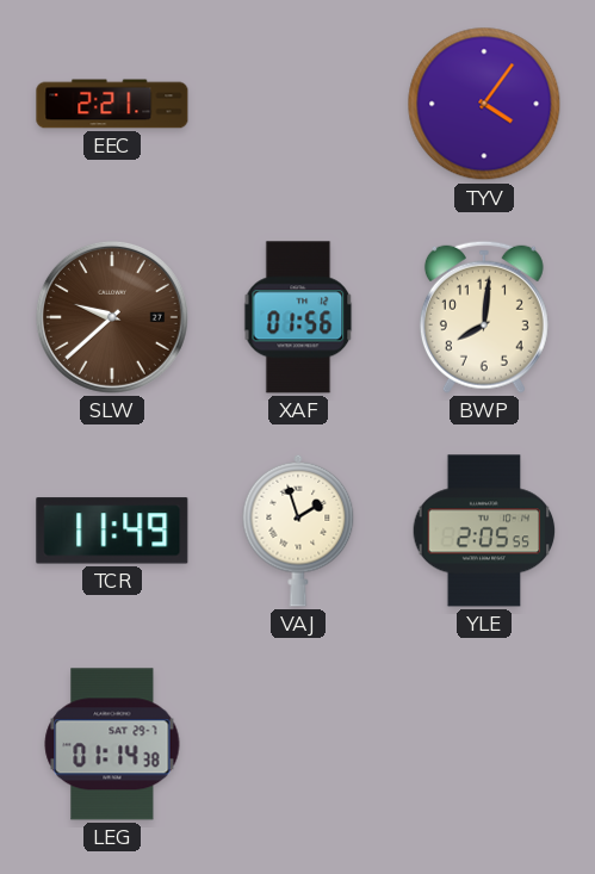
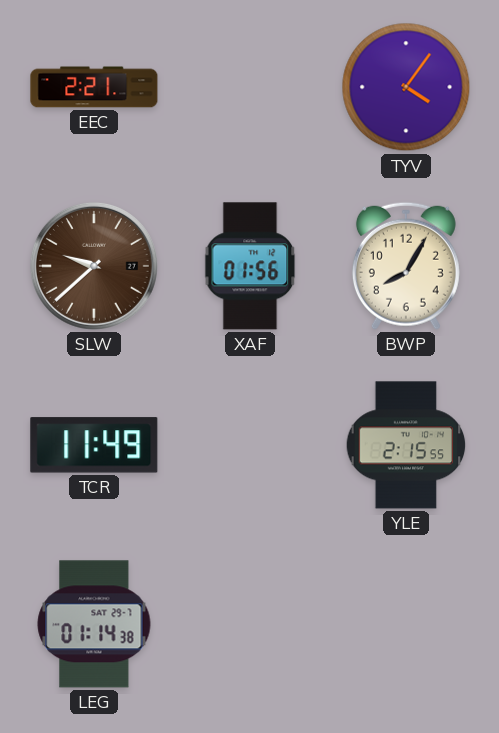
BWP: 8:01 -> 8:05
VAJ: 1:57 -> none
YLE: 2:05 -> 2:15
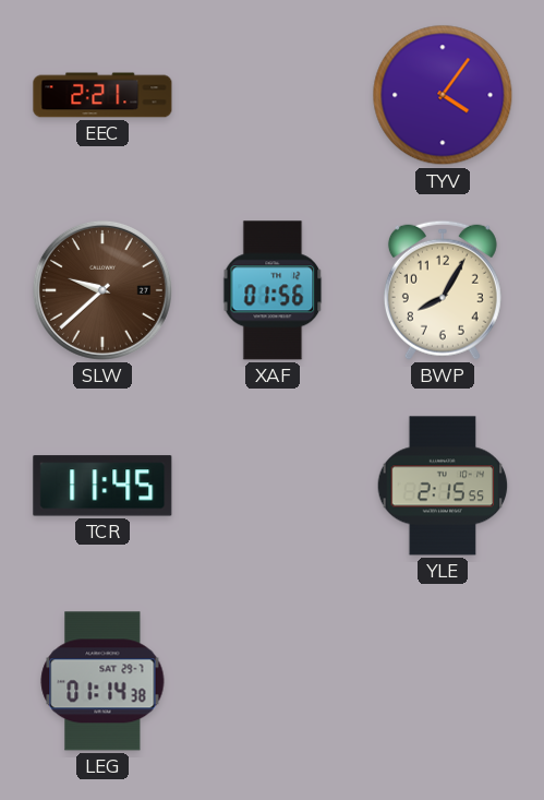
TCR: 11:49 -> 11:45
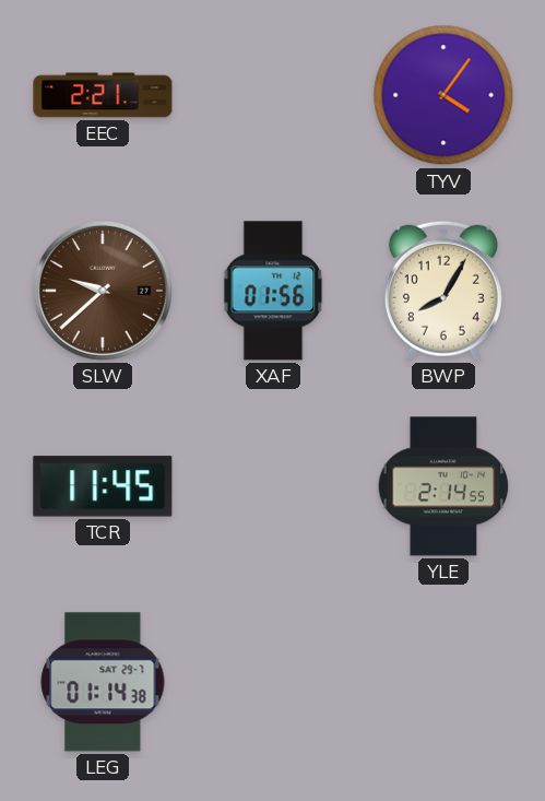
YLE: 2:15 -> 2:14
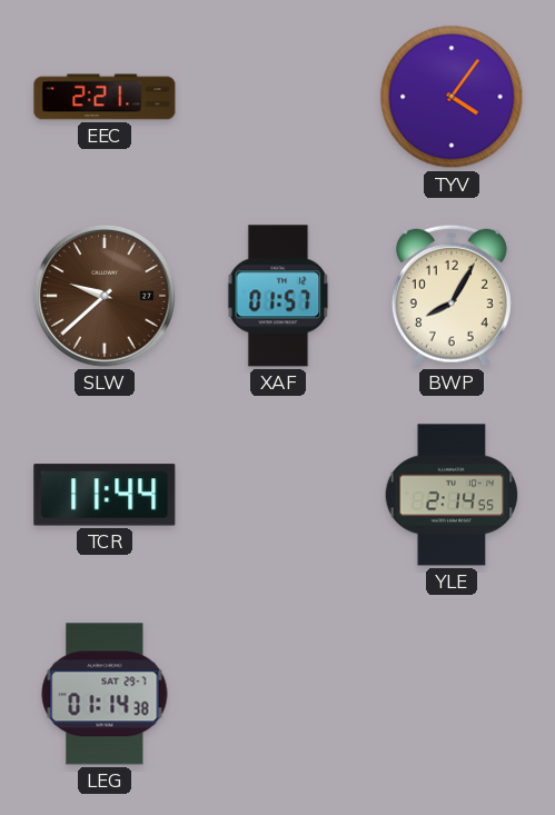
XAF: 01:56 -> 01:57
TCR: 11:45 -> 11:44
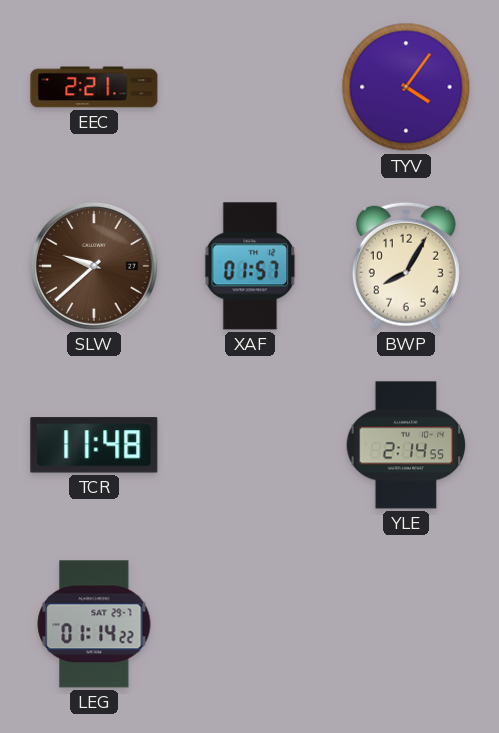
TCR: 11:44 -> 11:48
LEG: 01:14:38 -> 01:14:22
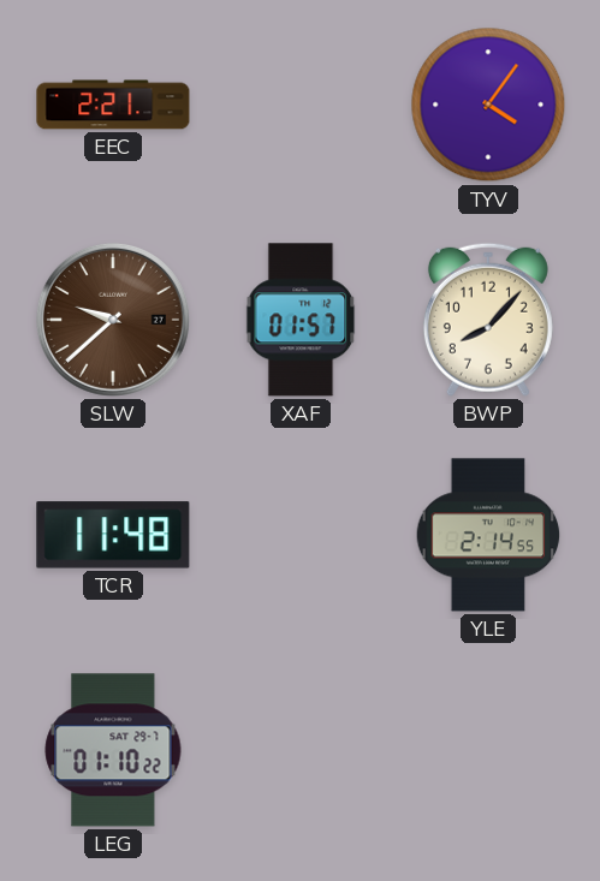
BWP: 8:05 -> 8:07
LEG: 01:14 -> 01:10
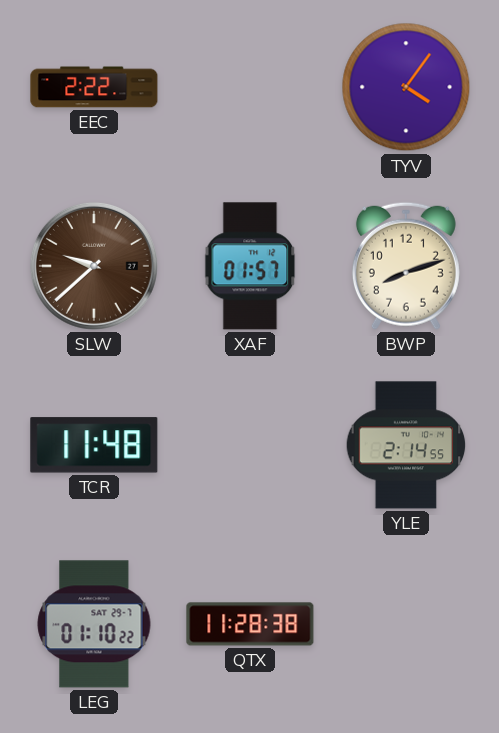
EEC: 2:21 -> 2:22
BWP: 8:07 -> 8:12
QTX: none -> 11:28
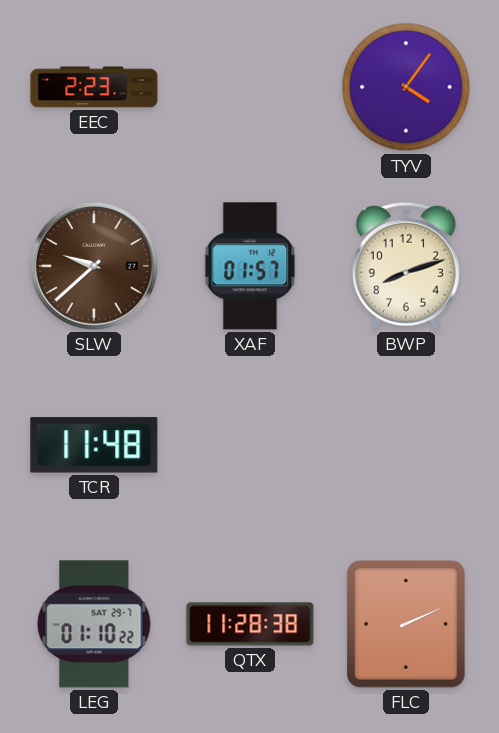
EEC: 2:22 -> 2:23
YLE: 2:14 -> none
FLC: none -> 2:11
